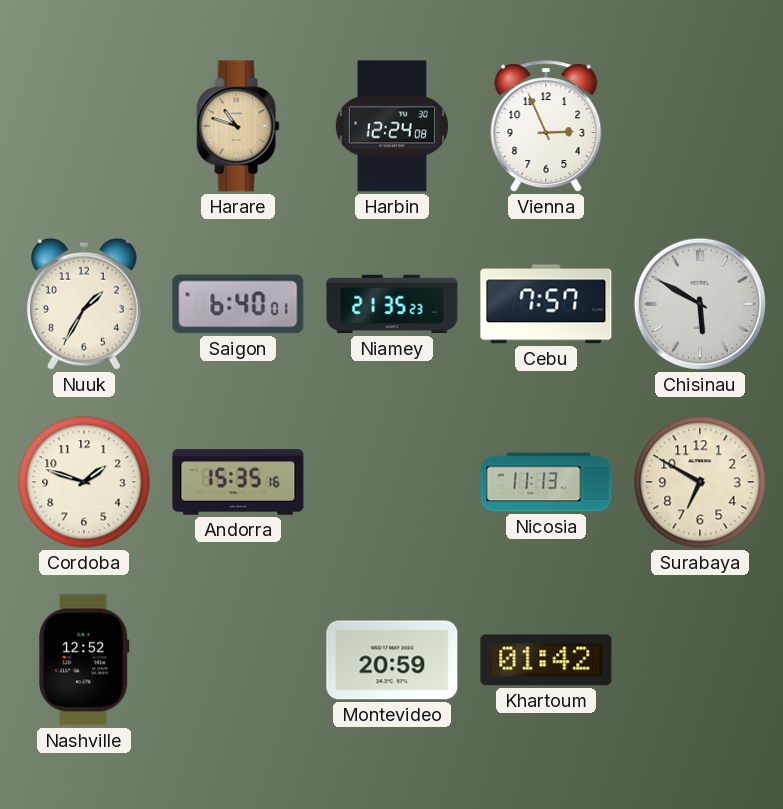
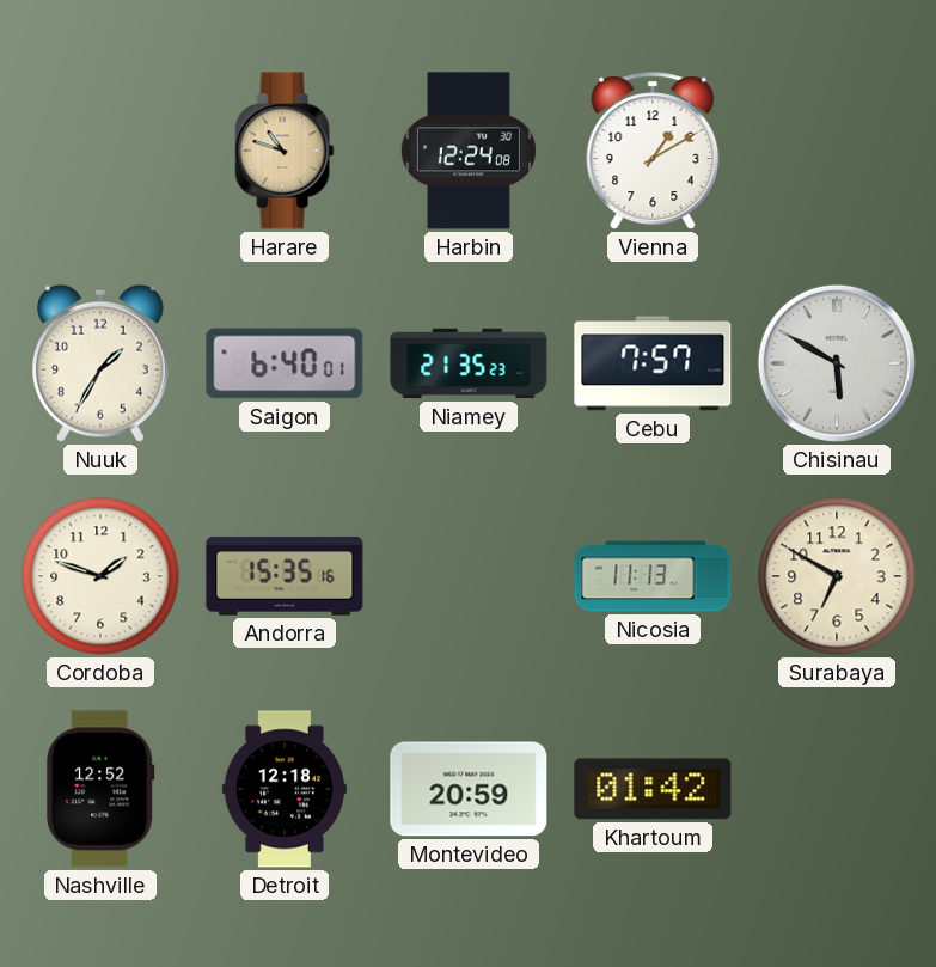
Vienna: 2:56 -> 1:10
Detroit: none -> 12:18
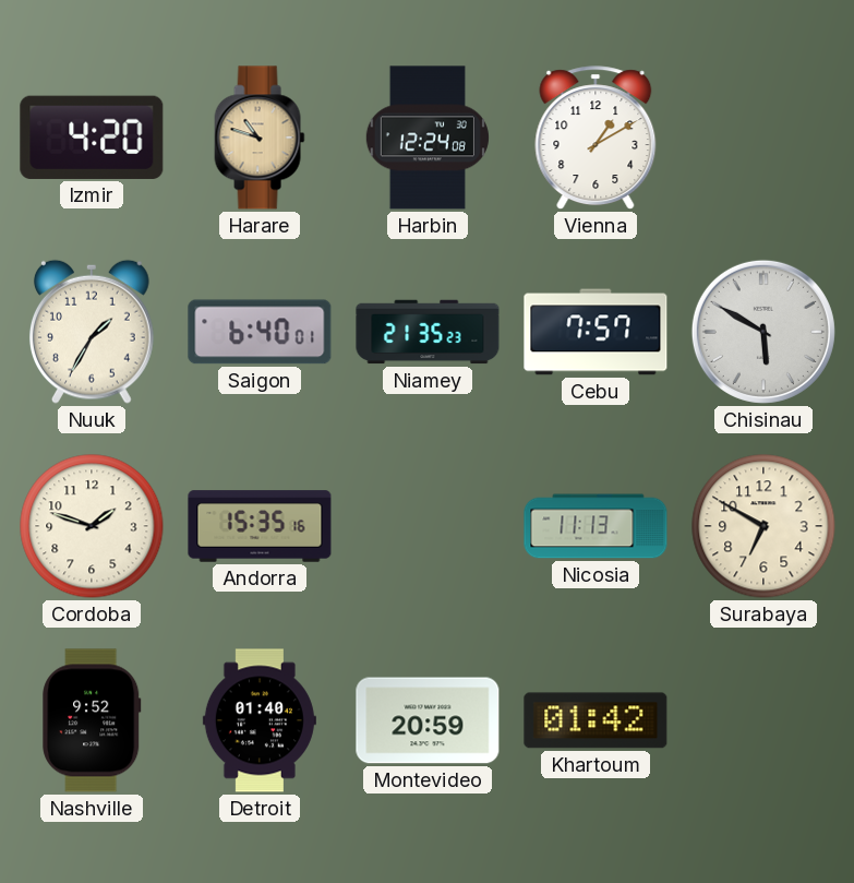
Izmir: none -> 4:20
Nashville: 12:52 -> 9:52
Detroit: 12:18 -> 01:40
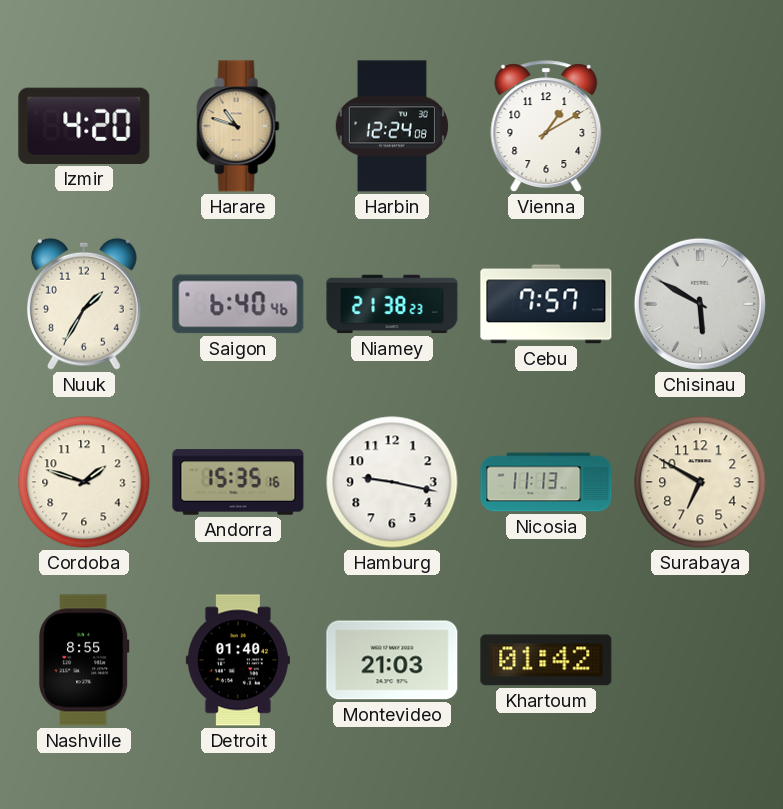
Saigon: 6:40:01 -> 6:40:46
Niamey: 21:35 -> 21:38
Hamburg: none -> 9:17
Nashville: 9:52 -> 8:55
Montevideo: 20:59 -> 21:03
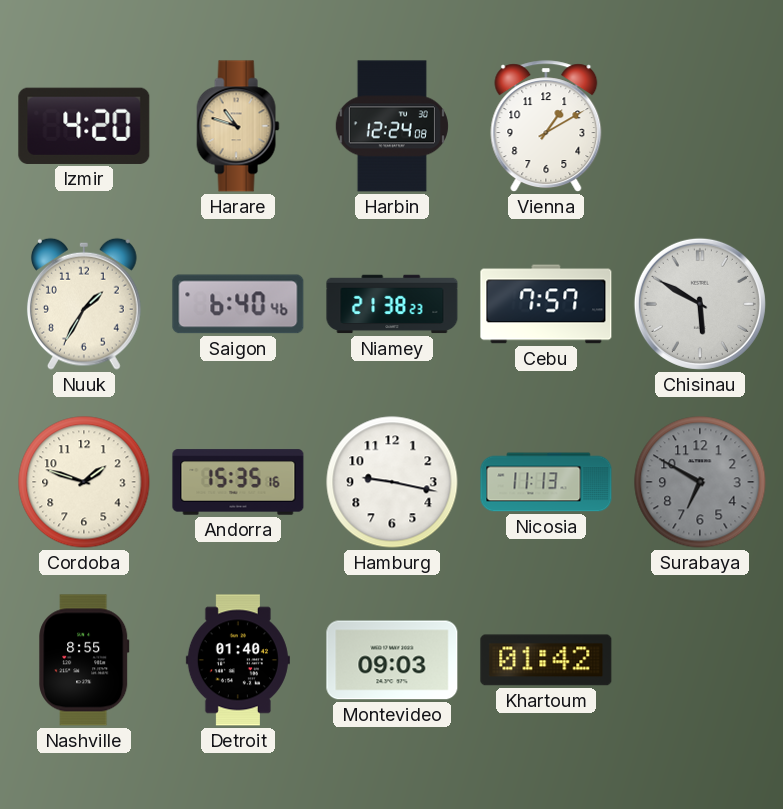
Surabaya dial: cream -> grey
Montevideo: 21:03 -> 09:03
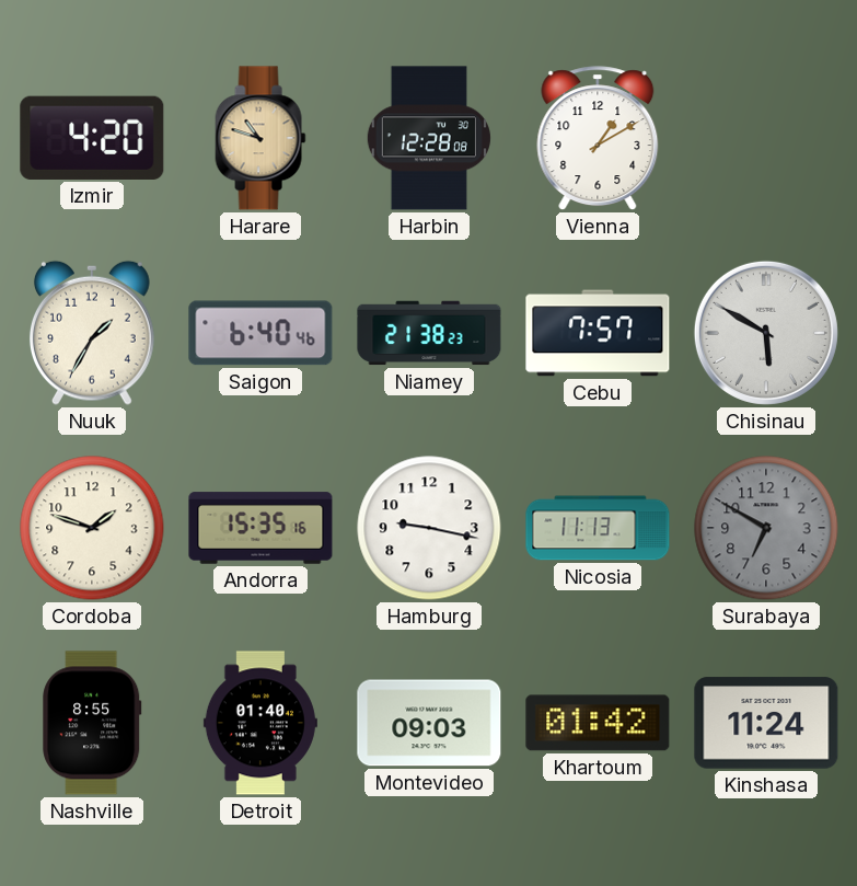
Harbin: 12:24 -> 12:28
Kinshasa: none -> 11:24
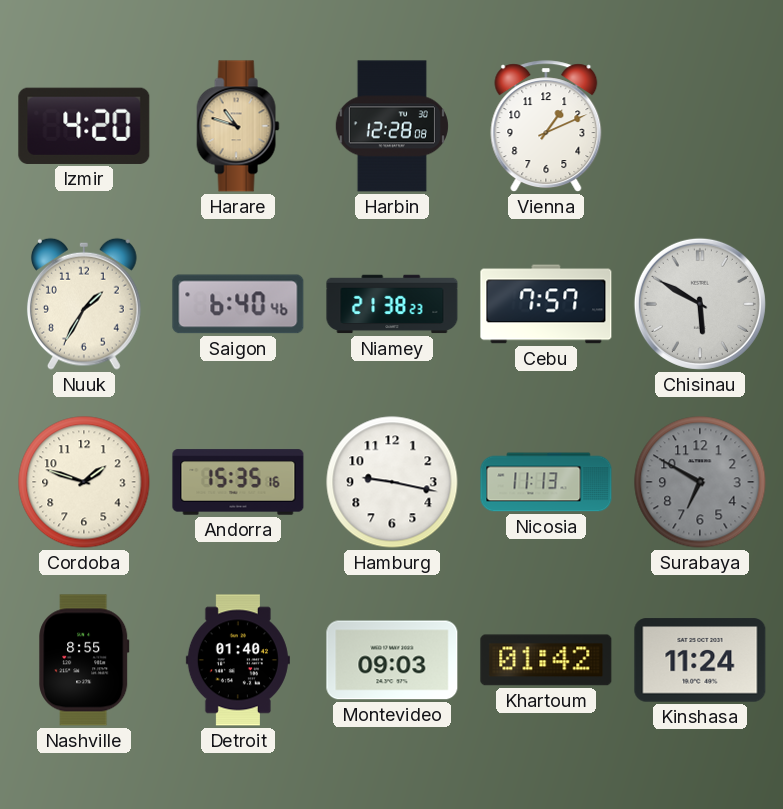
Vienna: 1:10 -> 1:11
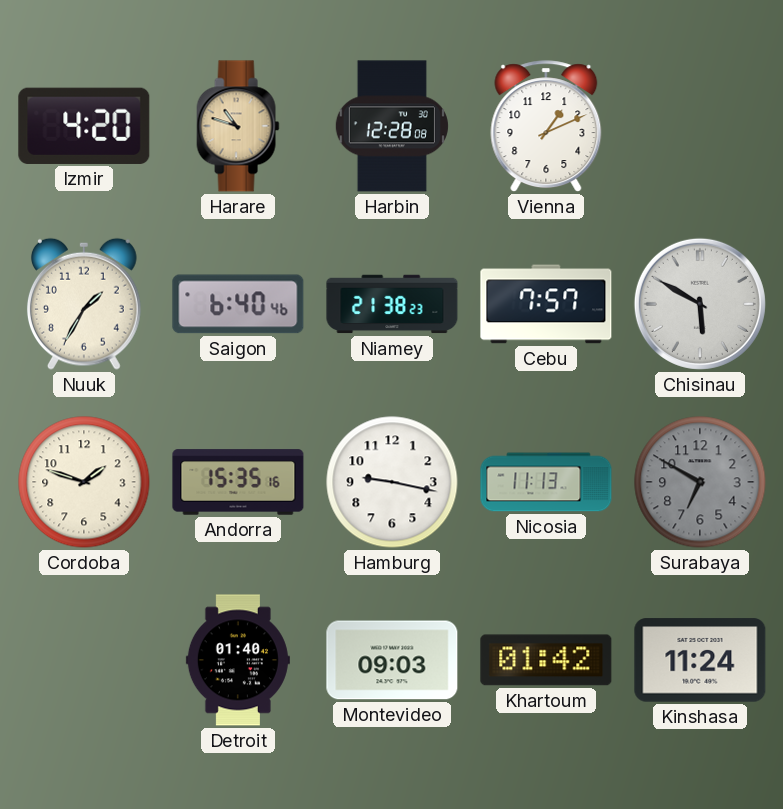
Nashville: 8:55 -> none
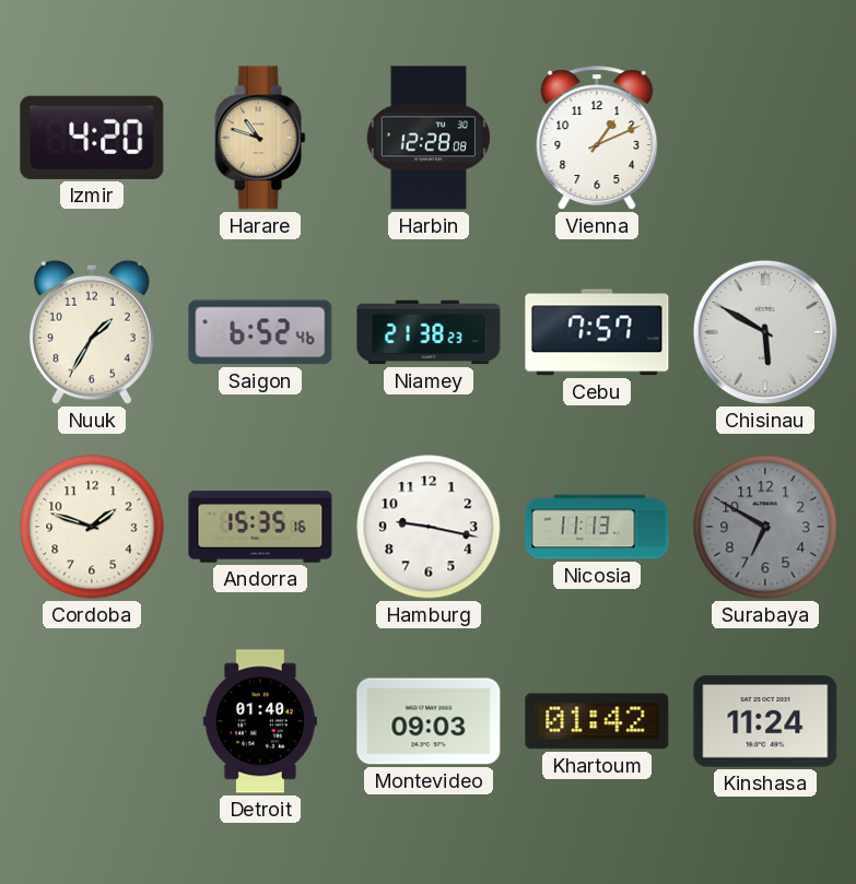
Saigon: 6:40 -> 6:52
